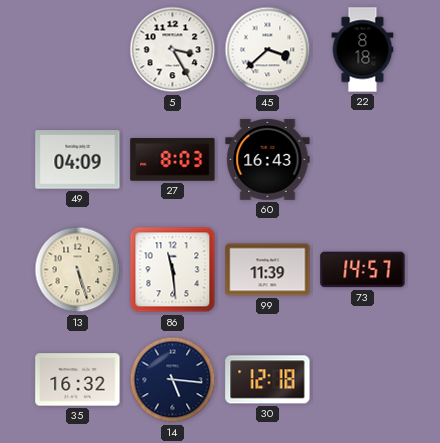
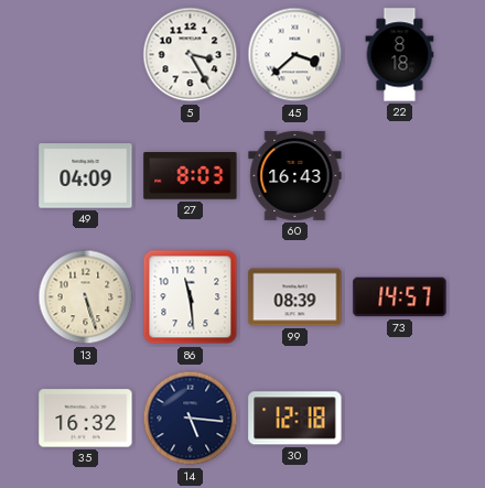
99: 11:39 -> 08:39
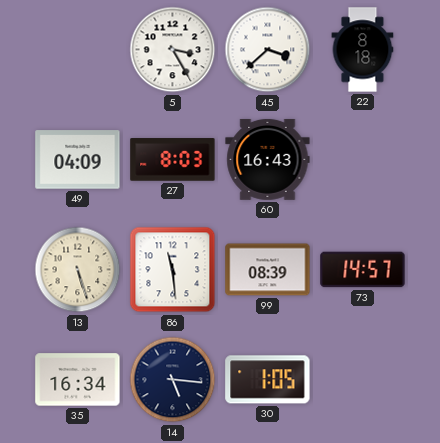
35: 16:32 -> 16:34
30: 12:18 -> 1:05
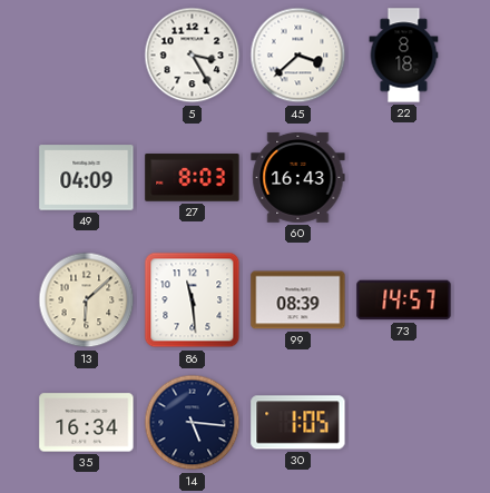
13: 5:27 -> 6:08
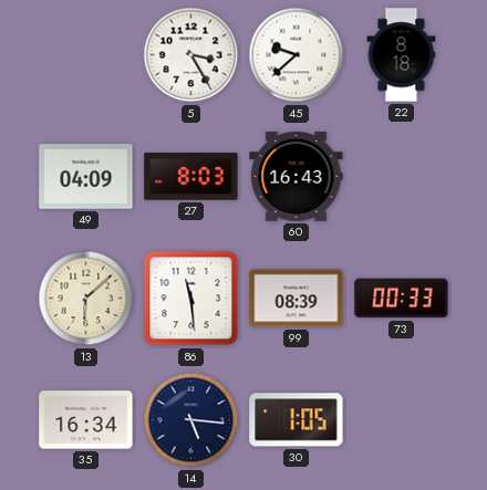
45: 3:38 -> 9:38
73: 14:57 -> 00:33
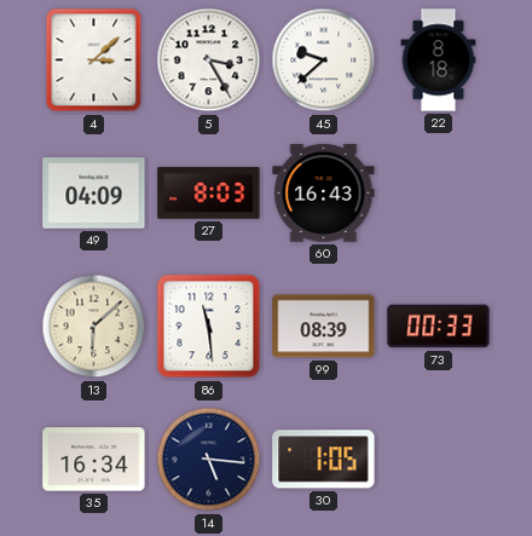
4: none -> 3:08
